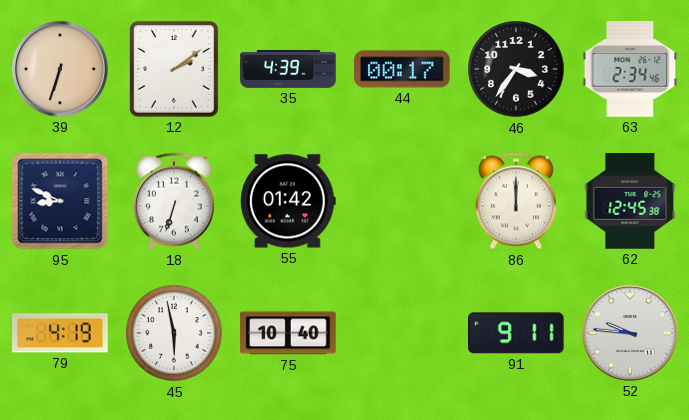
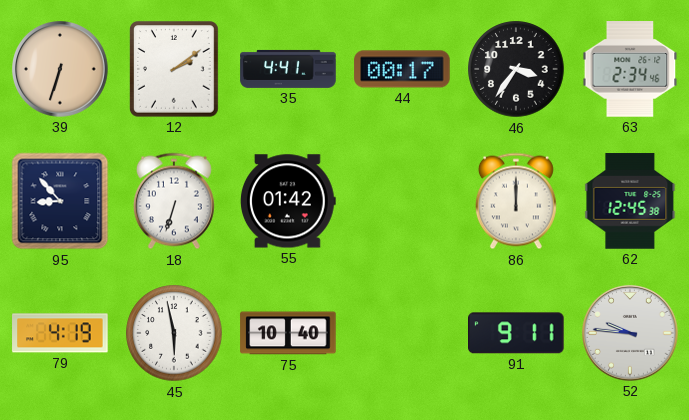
35: 4:39 -> 4:41
95: 8:49 -> 8:53
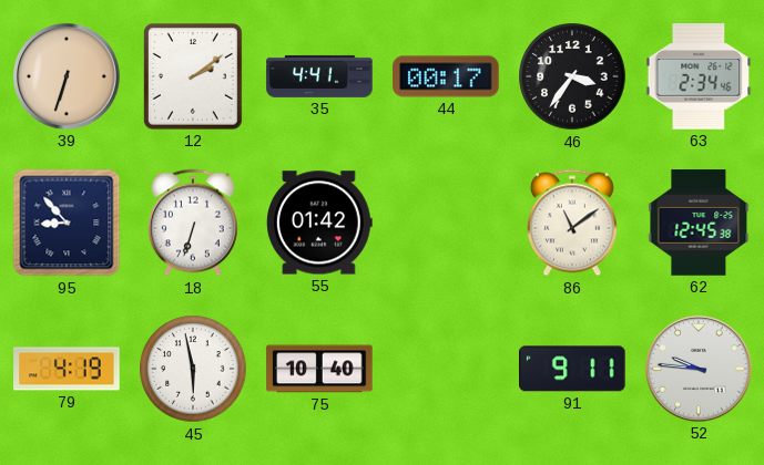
86: 12:00 -> 11:09
